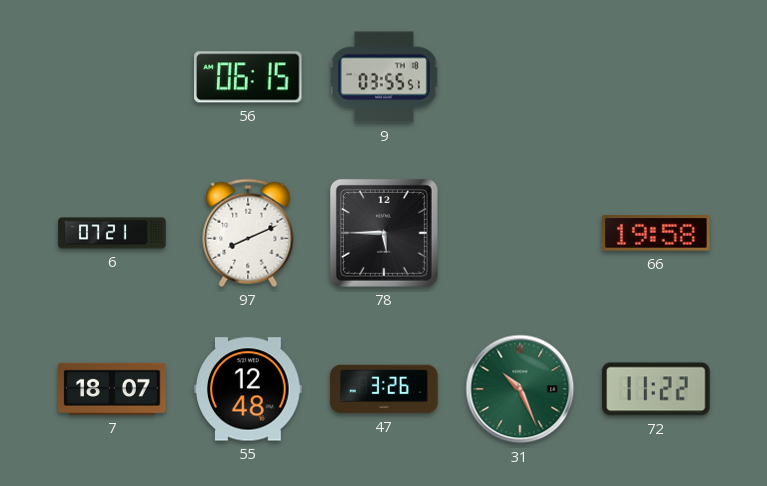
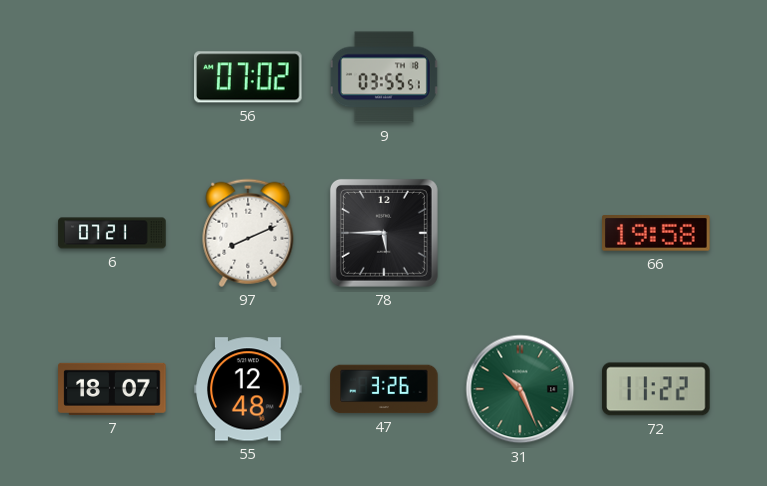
56: 06:15 -> 07:02
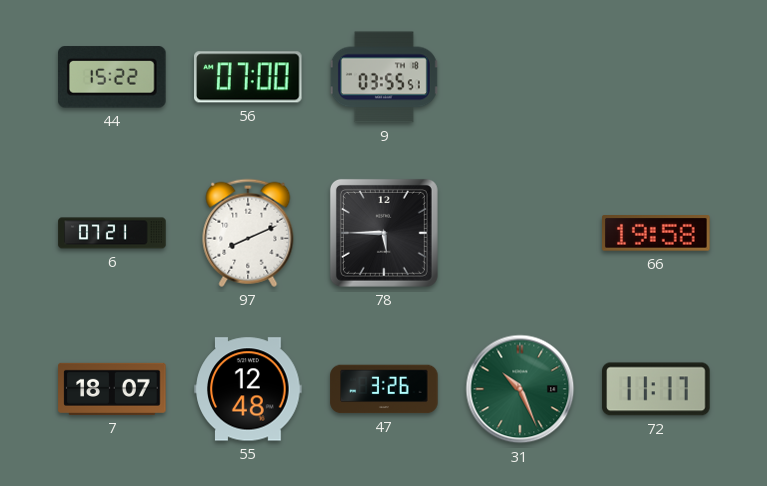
44: none -> 15:22
56: 07:02 -> 07:00
72: 11:22 -> 11:17
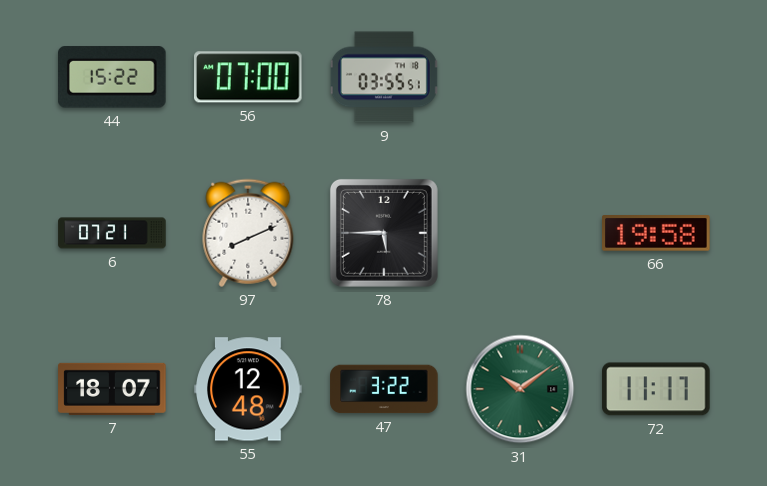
47: 3:26 -> 3:22
31: 10:26 -> 10:09
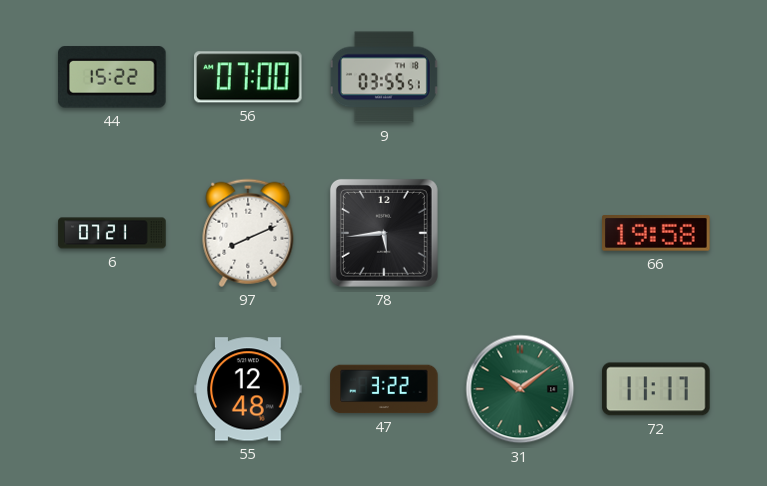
78: 5:45 -> 5:44
7: 18:07 -> none
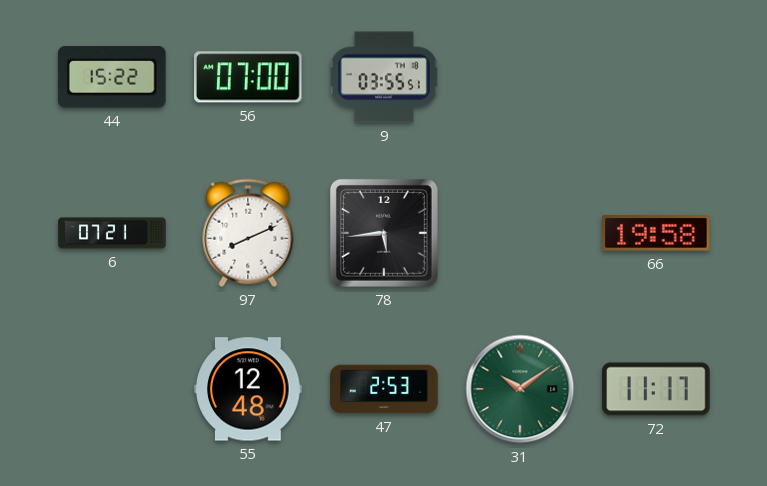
47: 3:22 -> 2:53
